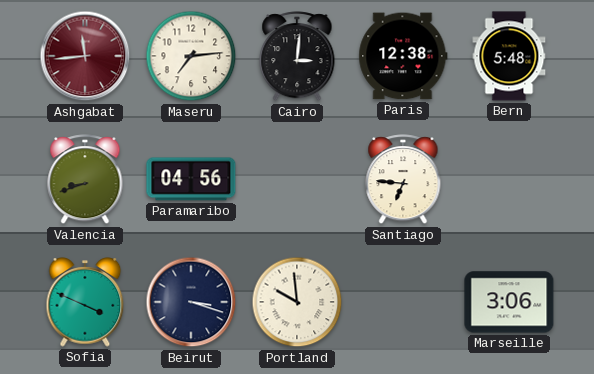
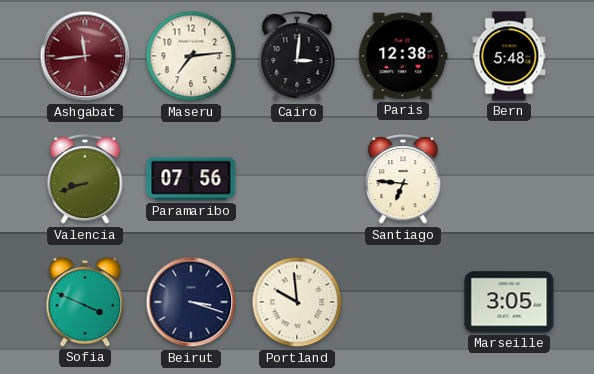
Paramaribo: 04:56 -> 07:56
Marseille: 3:06 -> 3:05
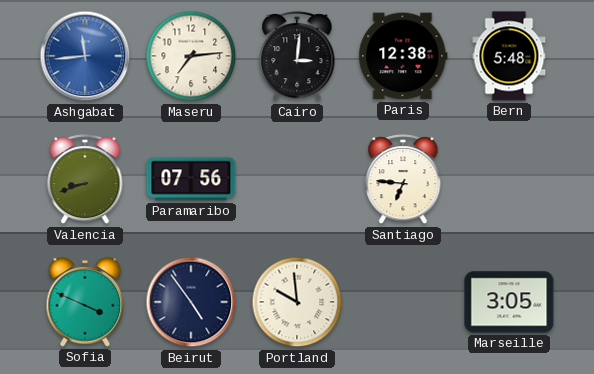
Ashgabat dial: burgundy -> blue
Beirut: 3:18 -> 4:54
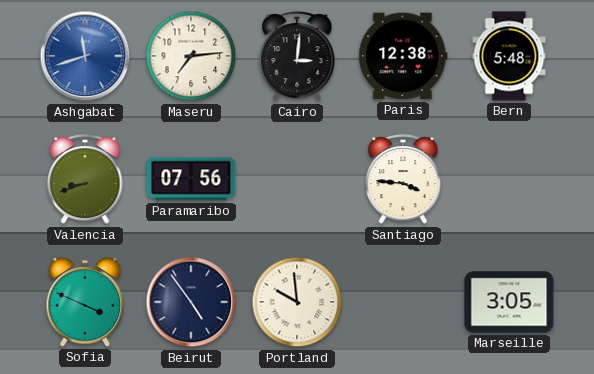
Ashgabat: 11:44 -> 11:42
Santiago: 6:46 -> 3:46
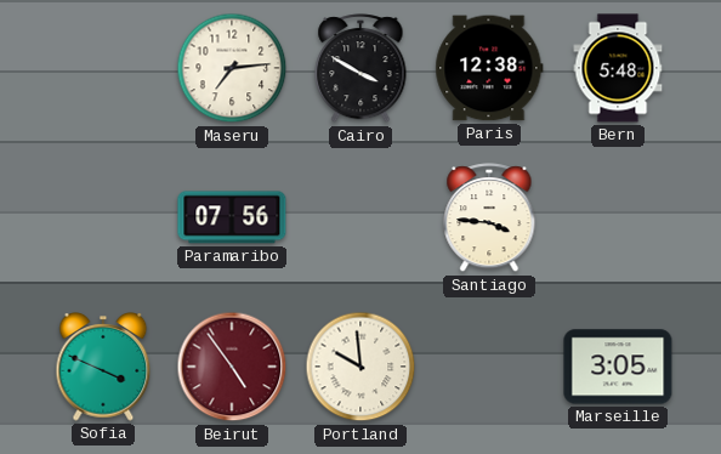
Ashgabat: 11:42 -> none
Cairo: 3:01 -> 3:50
Valencia: 8:42 -> none
Beirut dial: navy -> burgundy
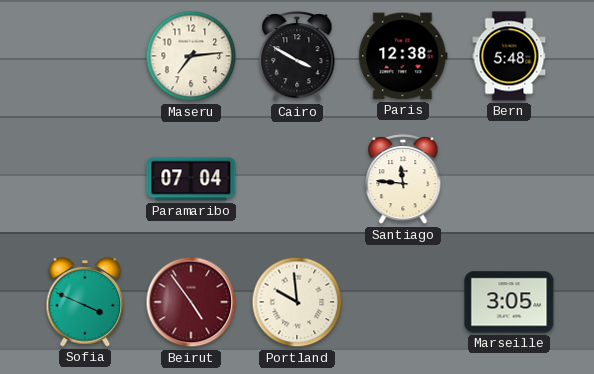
Paramaribo: 07:56 -> 07:04
Santiago: 3:46 -> 11:46
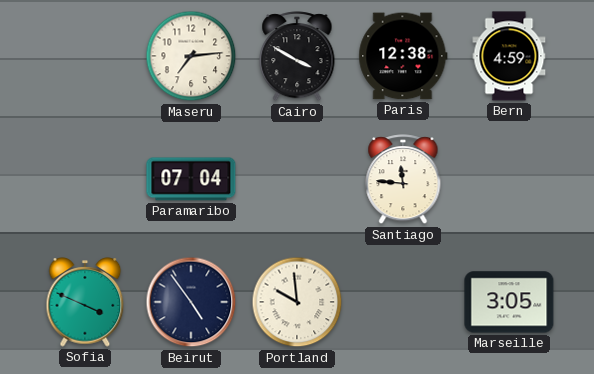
Bern: 5:48 -> 4:59
Beirut dial: burgundy -> navy
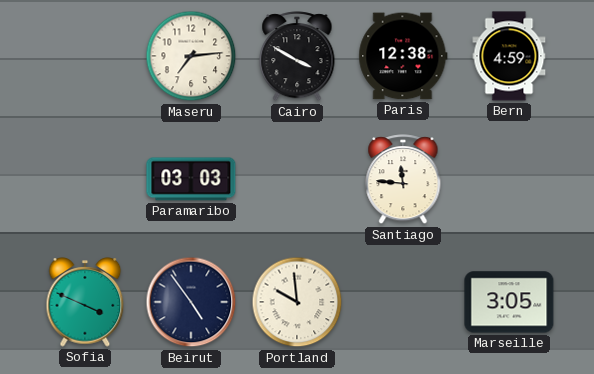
Paramaribo: 07:04 -> 03:03
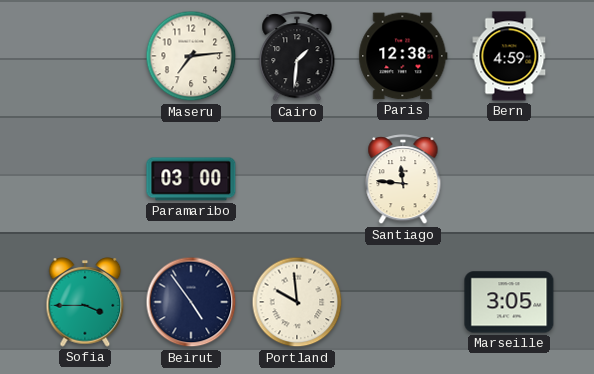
Cairo: 3:50 -> 1:31
Paramaribo: 03:03 -> 03:00
Sofia: 3:49 -> 3:45
